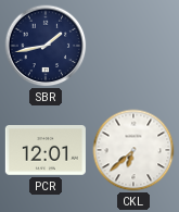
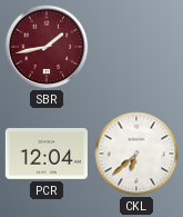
SBR dial: navy -> burgundy
PCR: 12:01 -> 12:04
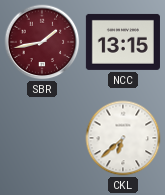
NCC: none -> 13:15
PCR: 12:04 -> none
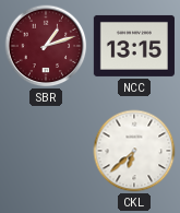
SBR: 1:43 -> 1:12
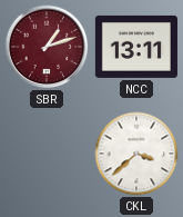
NCC: 13:15 -> 13:11
CKL: 6:38 -> 3:38
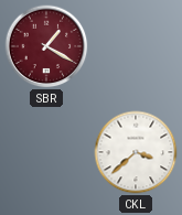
SBR: 1:12 -> 1:20
NCC: 13:11 -> none
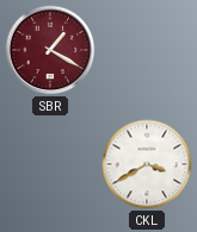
CKL: 3:38 -> 3:40
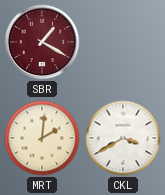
MRT: none -> 2:01
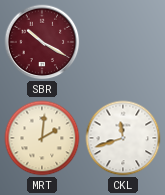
SBR: 1:20 -> 10:20
CKL: 3:40 -> 11:42
